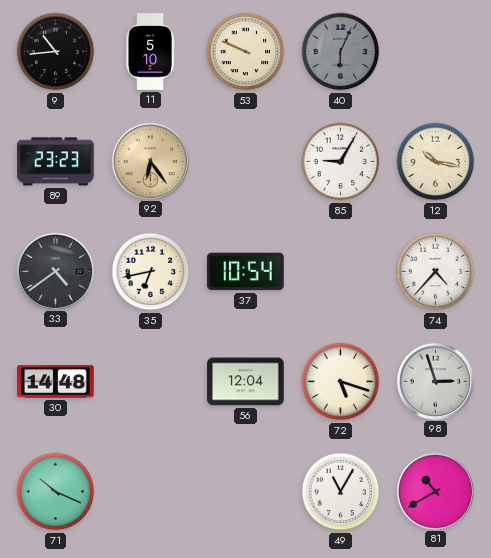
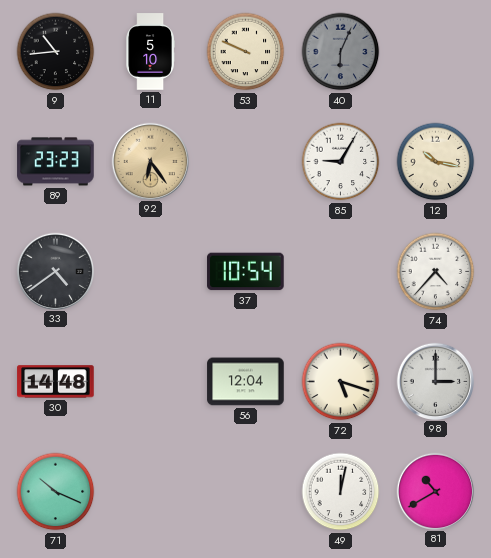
35: 6:43 -> none
98: 2:57 -> 3:00
49: 11:05 -> 12:02
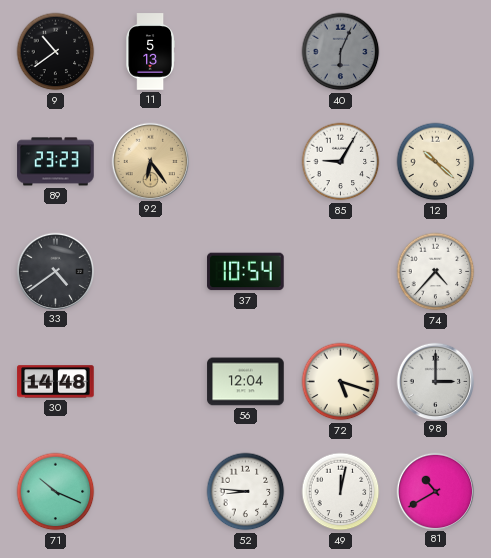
9: 10:44 -> 10:39
11: 5:10 -> 5:13
53: 9:49 -> none
12: 10:17 -> 10:22
52: none -> 8:46
